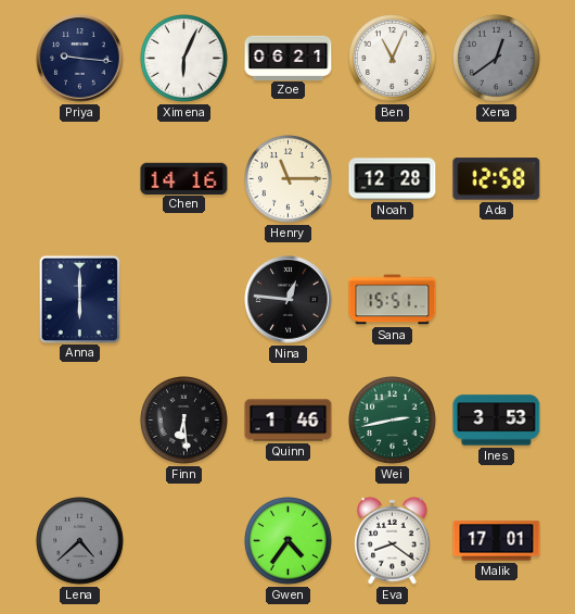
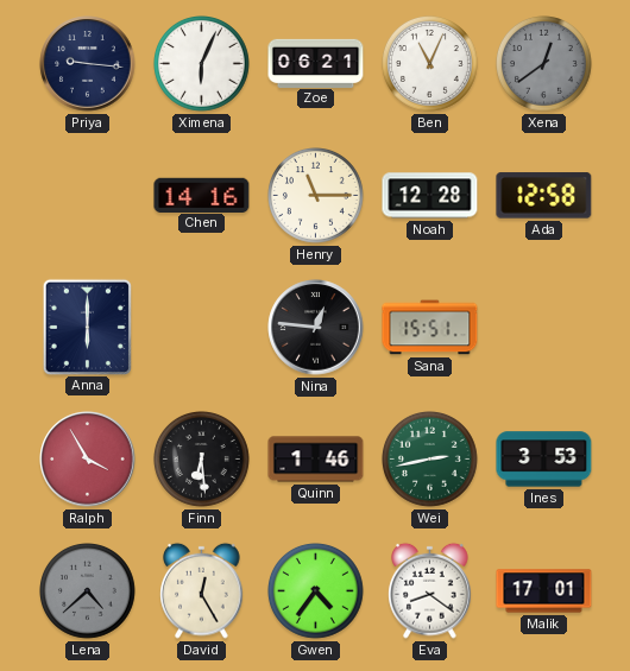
Ralph: none -> 3:55
David: none -> 12:25
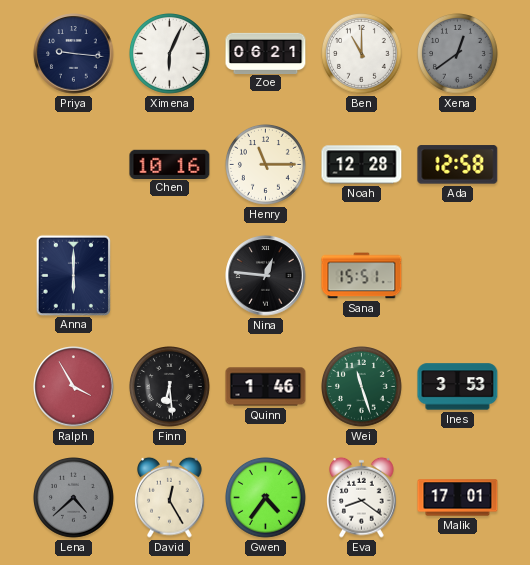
Ben: 11:04 -> 11:00
Chen: 14:16 -> 10:16
Wei: 2:43 -> 11:27
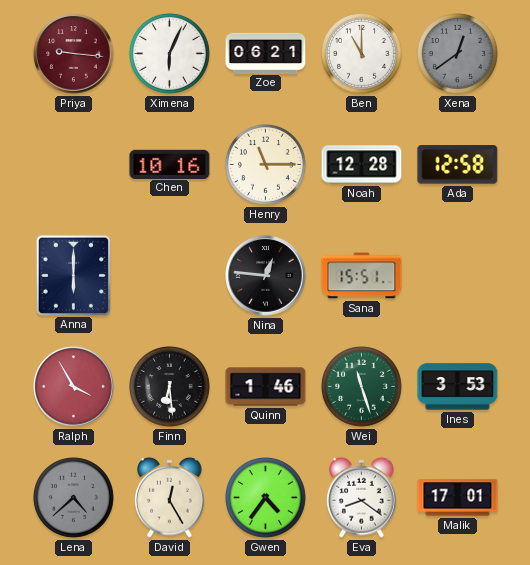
Priya dial: navy -> burgundy
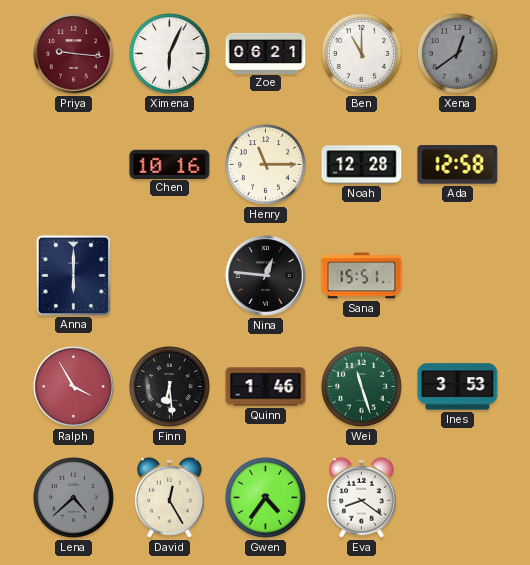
Malik: 17:01 -> none
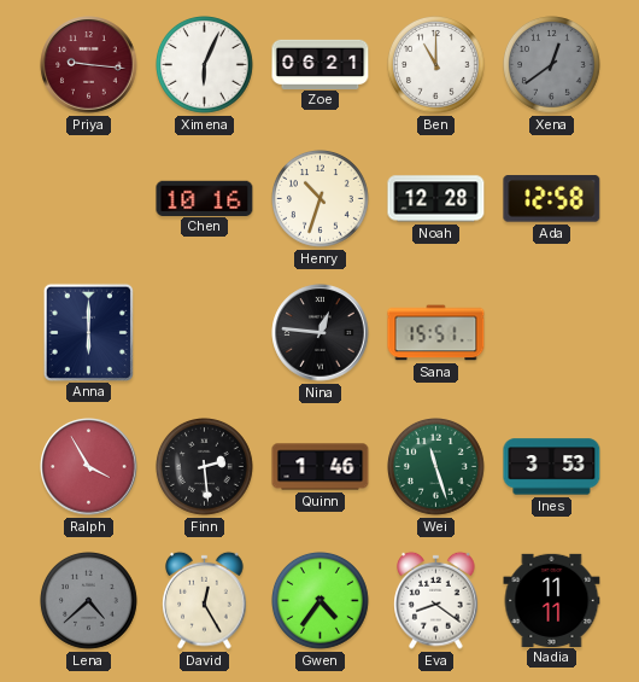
Henry: 11:15 -> 10:33
Finn: 6:29 -> 2:29
Nadia: none -> 11:11
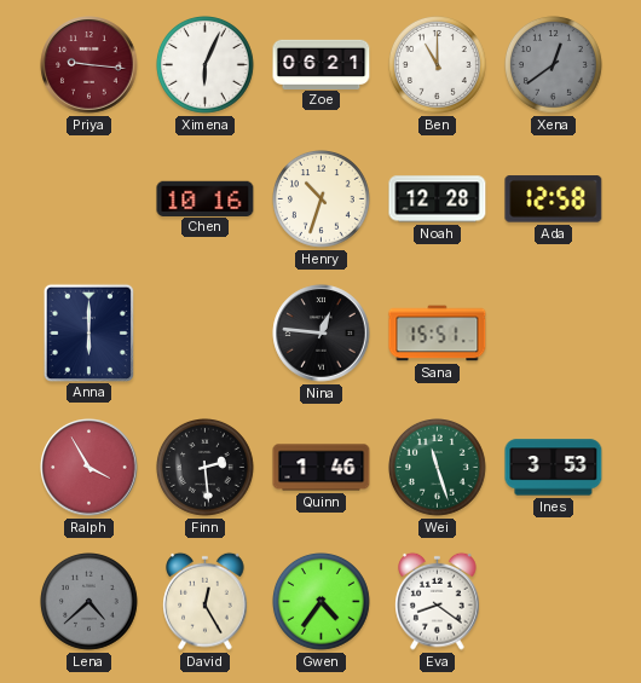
Nadia: 11:11 -> none
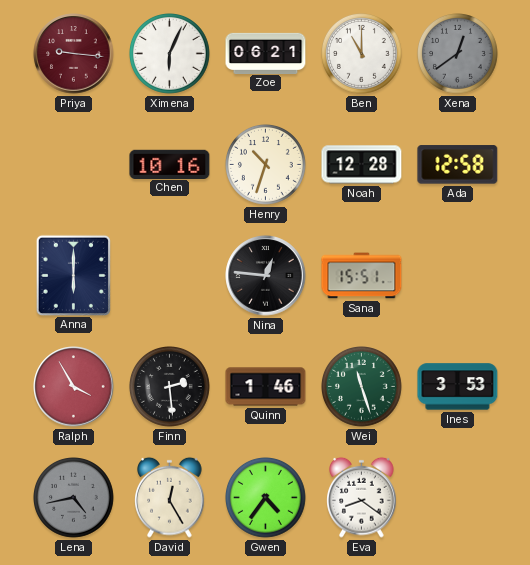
Lena: 4:38 -> 4:43
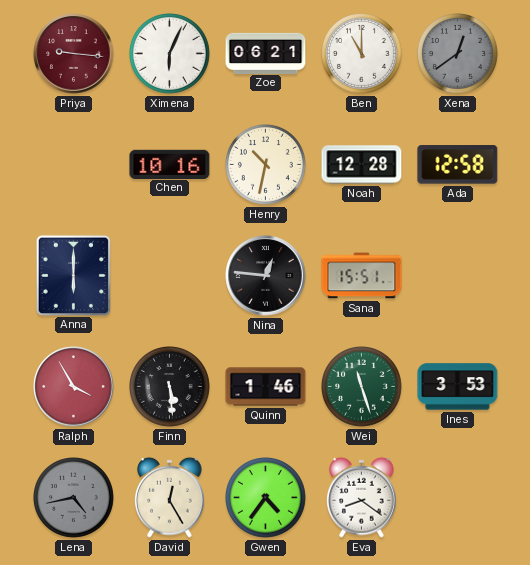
Henry: 10:33 -> 10:32
Finn: 2:29 -> 5:29
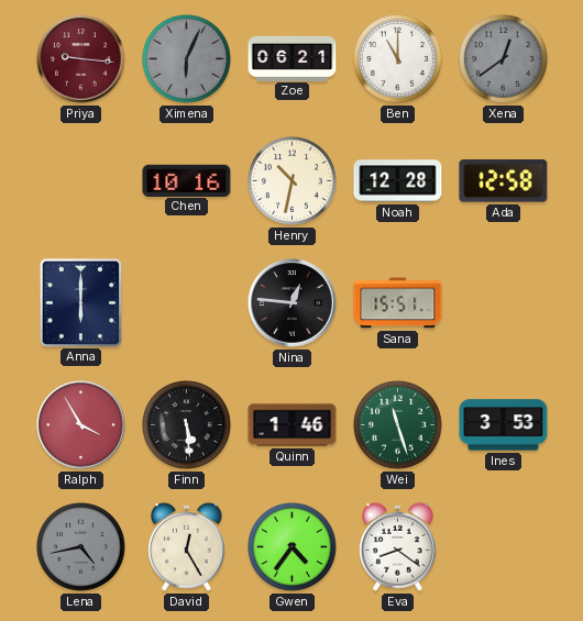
Ximena dial: white -> grey
